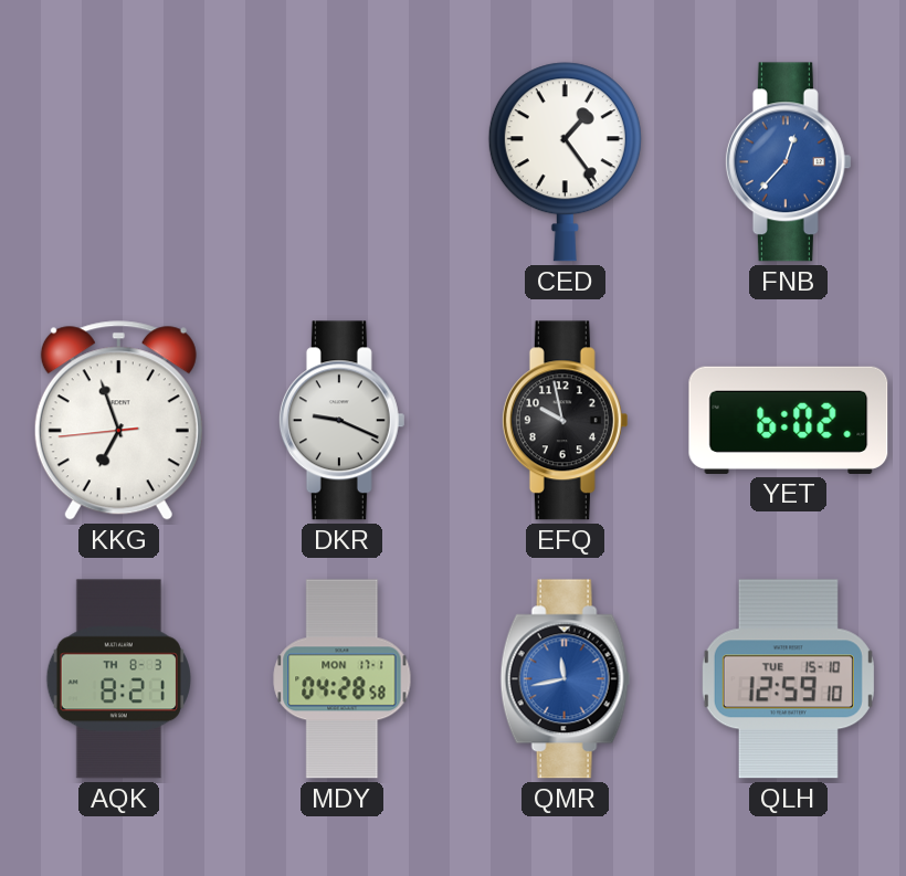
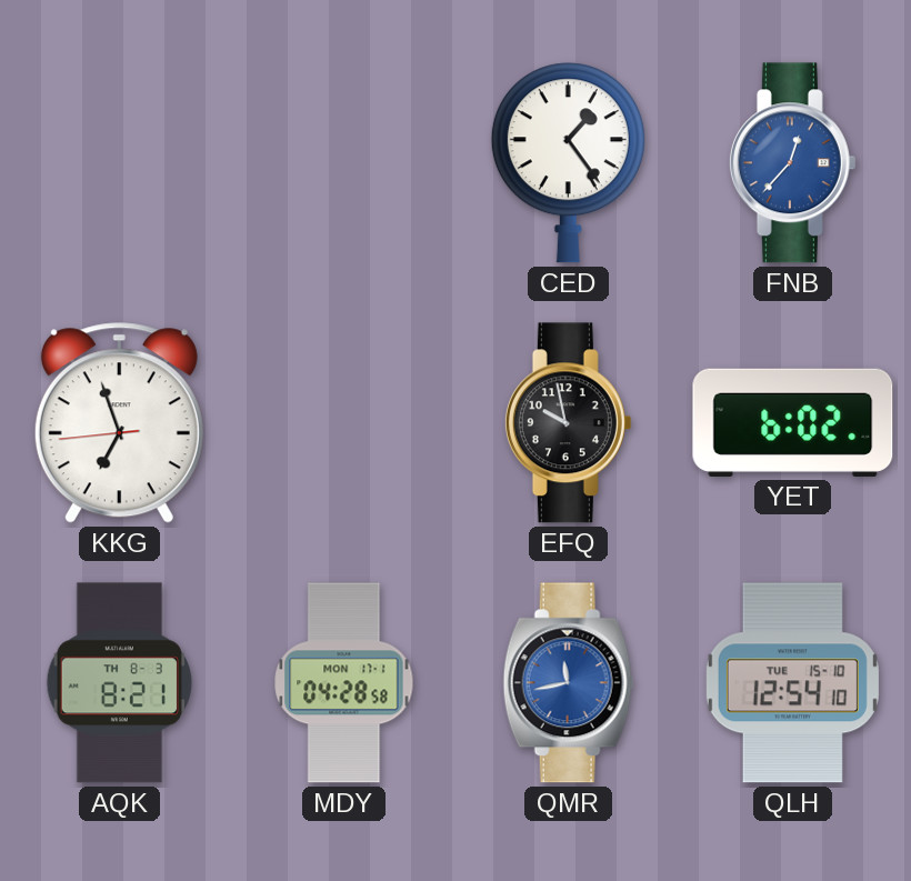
DKR: 9:19 -> none
QLH: 12:59 -> 12:54
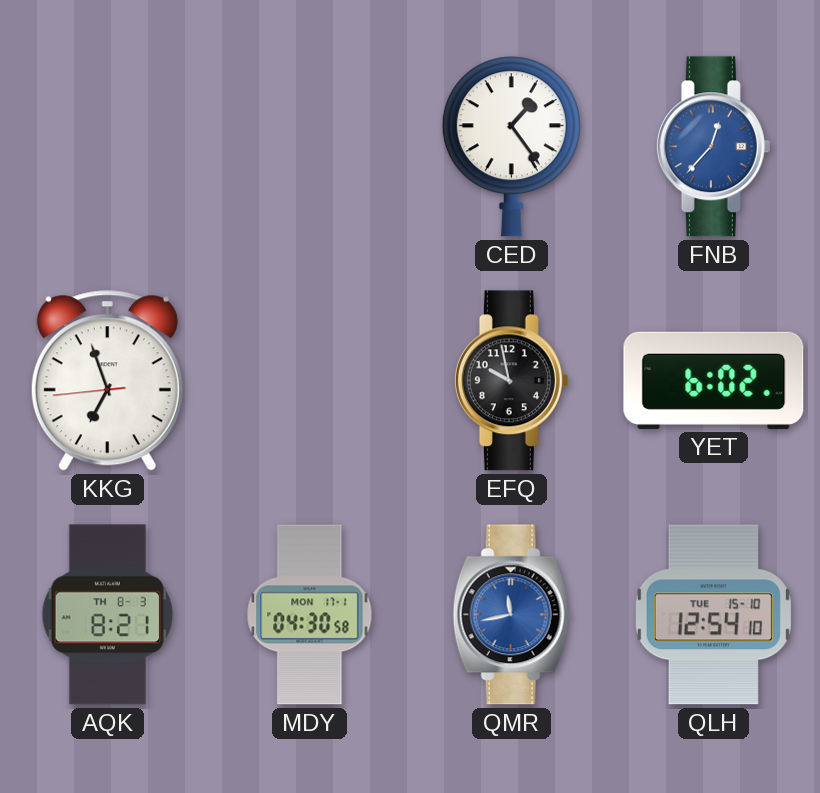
MDY: 04:28 -> 04:30
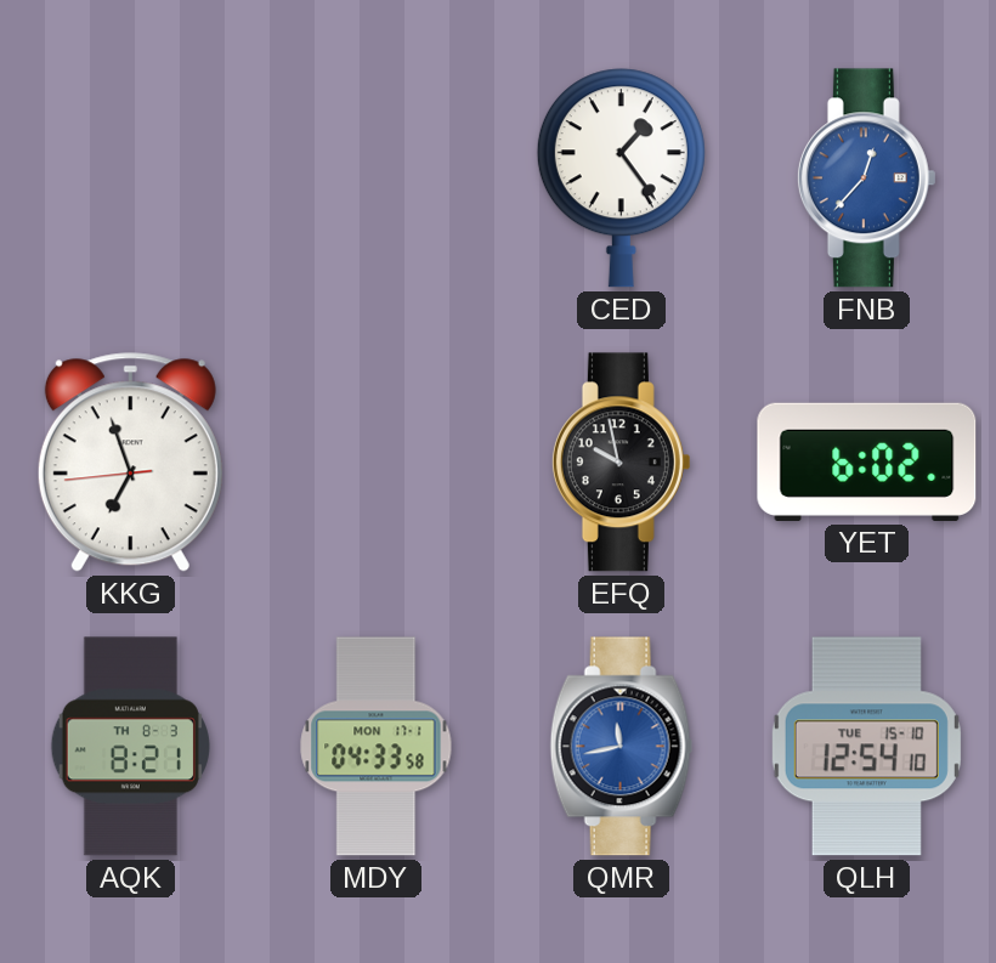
MDY: 04:30 -> 04:33
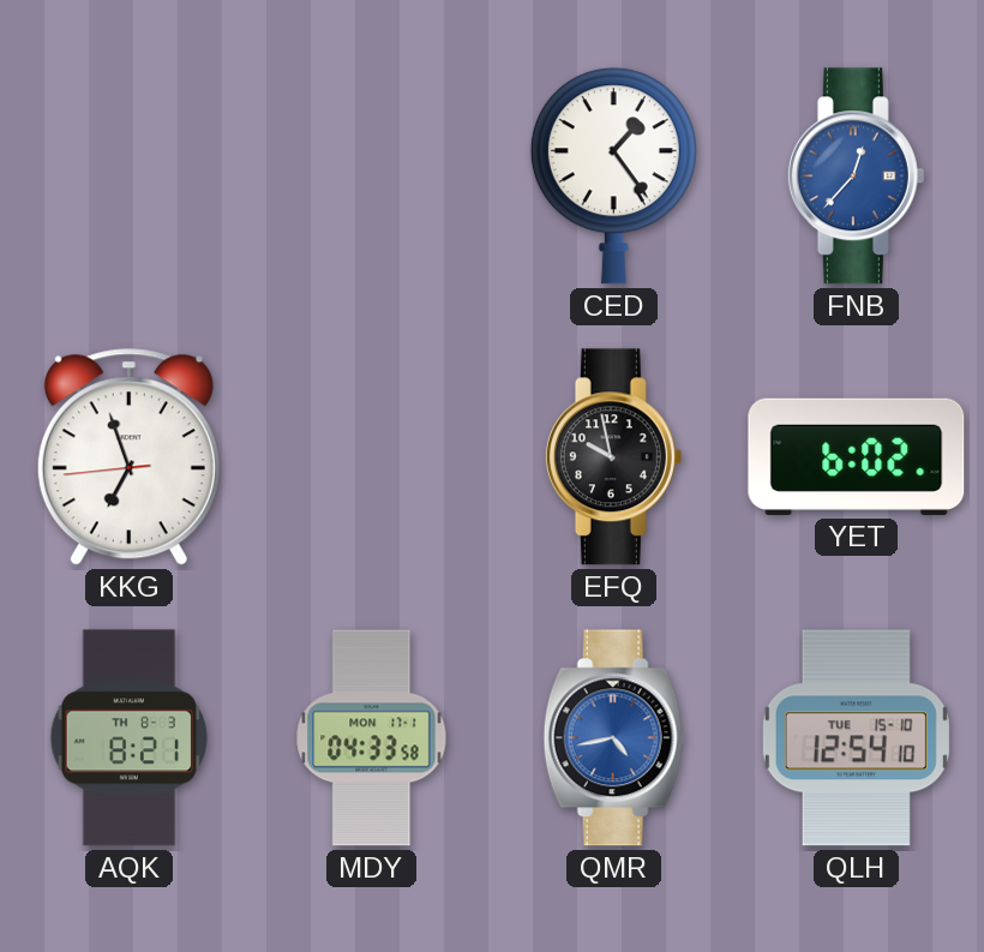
QMR: 11:43 -> 4:43
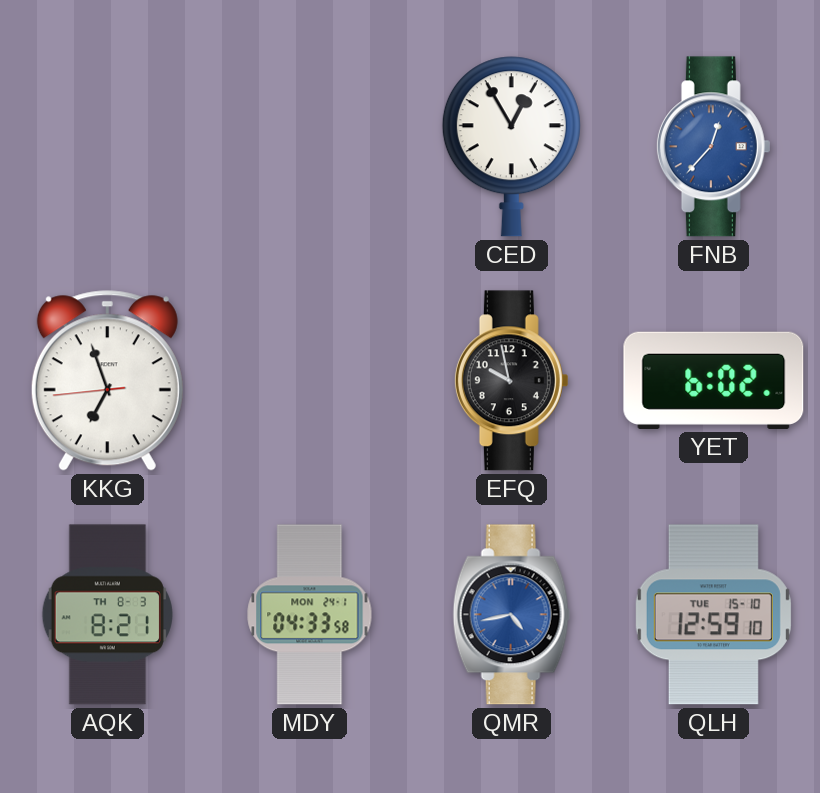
CED: 1:24 -> 12:55
MDY date: MON 17-1 -> MON 24-1
QLH: 12:54 -> 12:59
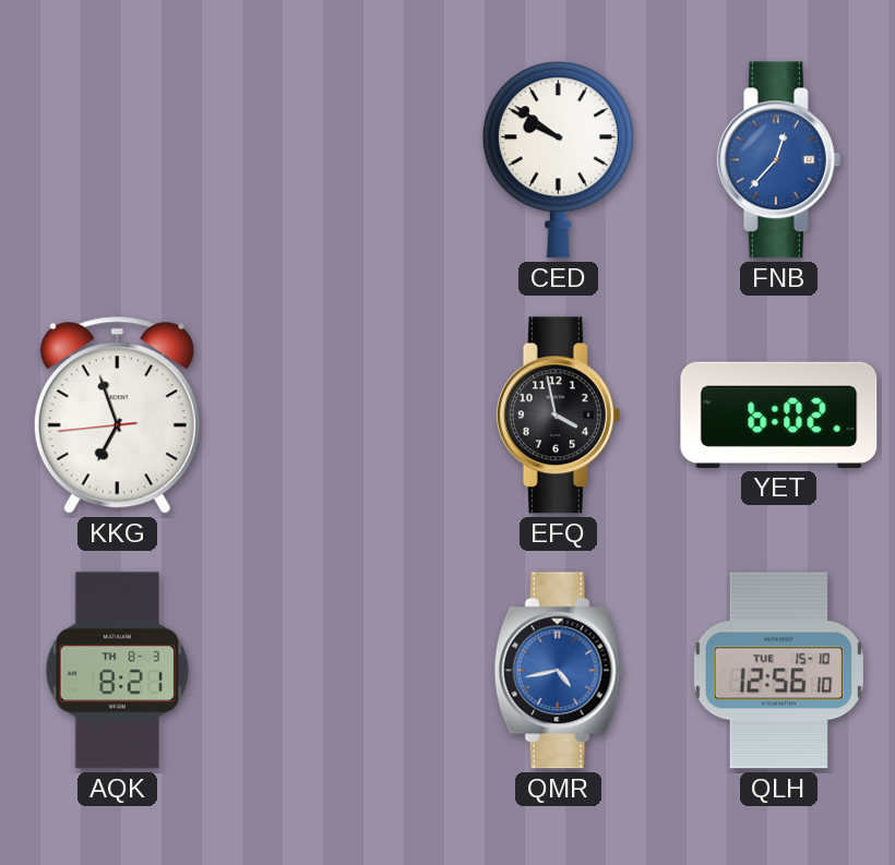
CED: 12:55 -> 9:51
EFQ: 9:58 -> 3:58
MDY: 04:33 -> none
QLH: 12:59 -> 12:56
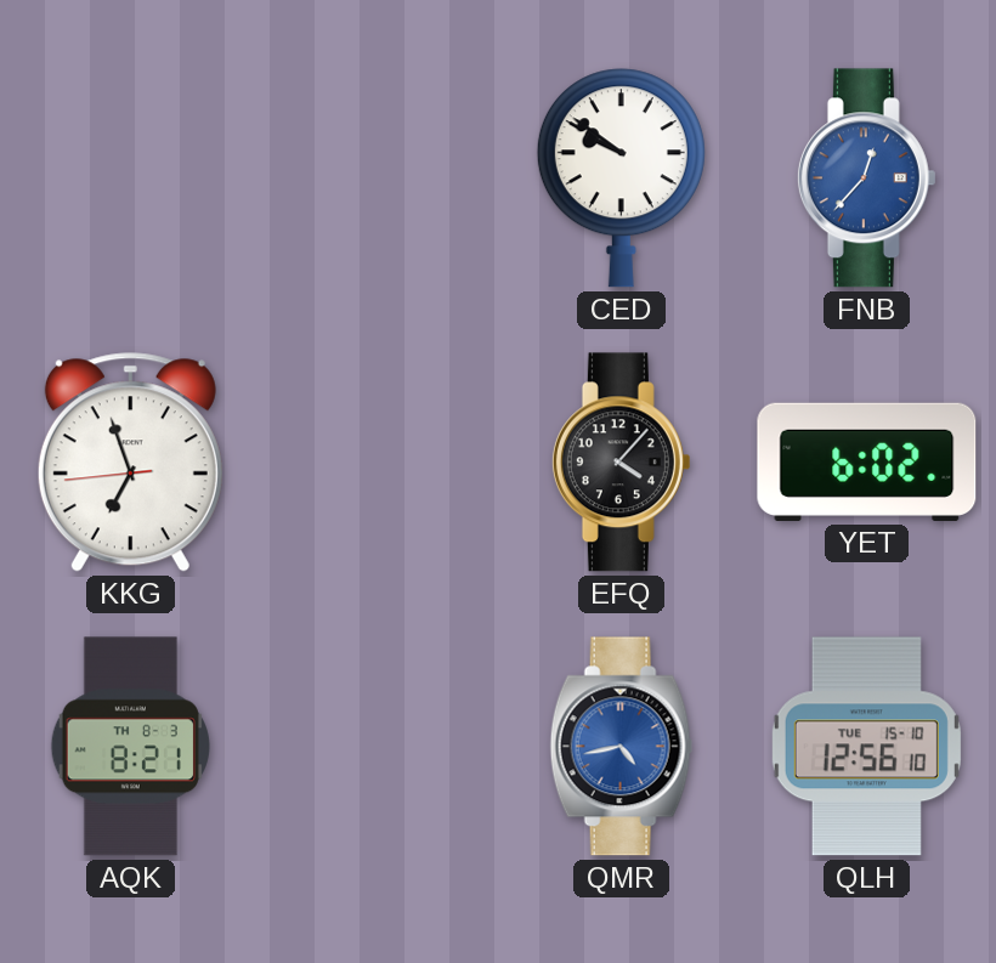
EFQ: 3:58 -> 4:07
